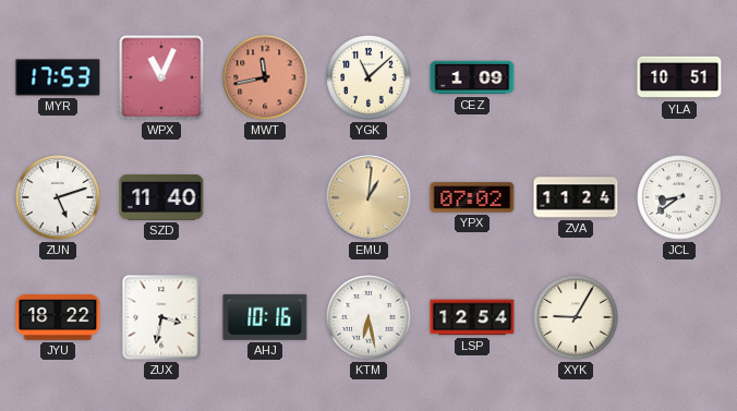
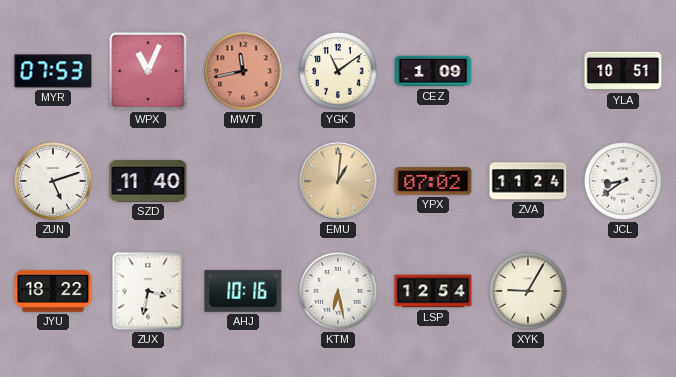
MYR: 17:53 -> 07:53
YGK: 11:08 -> 11:09
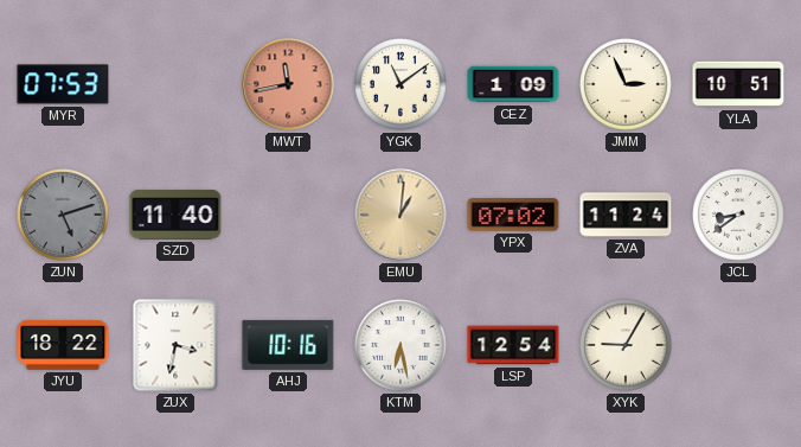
WPX: 11:04 -> none
JMM: none -> 2:56
ZUN dial: white -> grey
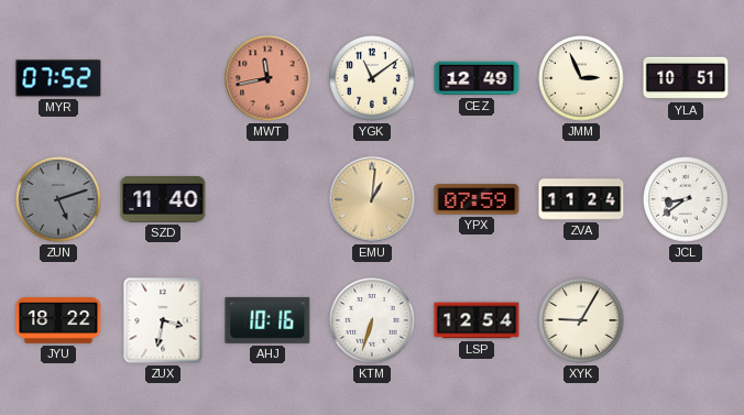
MYR: 07:53 -> 07:52
CEZ: 1:09 -> 12:49
YPX: 07:02 -> 07:59
KTM: 6:28 -> 6:33
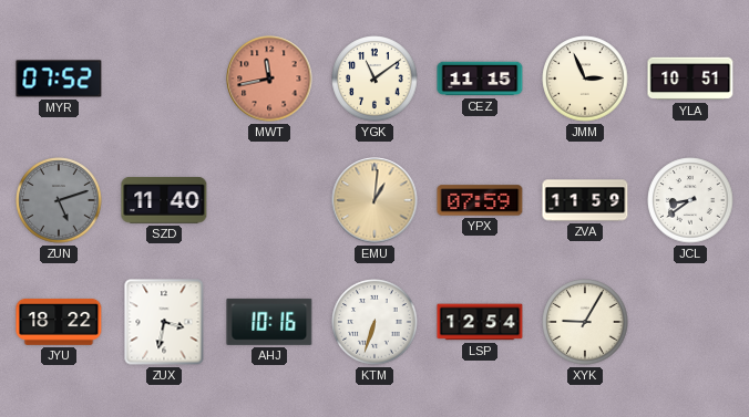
CEZ: 12:49 -> 11:15
ZVA: 11:24 -> 11:59
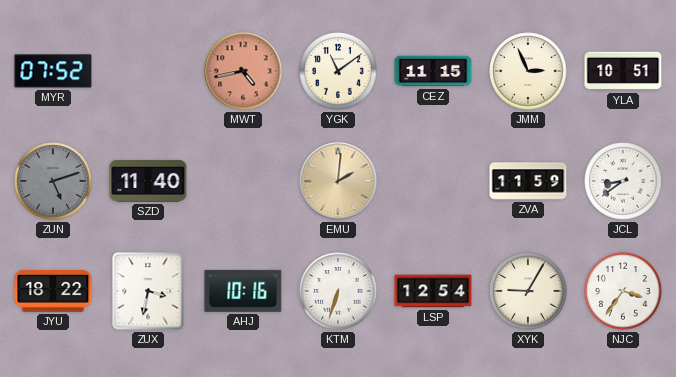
MWT: 11:43 -> 4:43
EMU: 1:01 -> 2:01
YPX: 07:59 -> none
NJC: none -> 3:36
